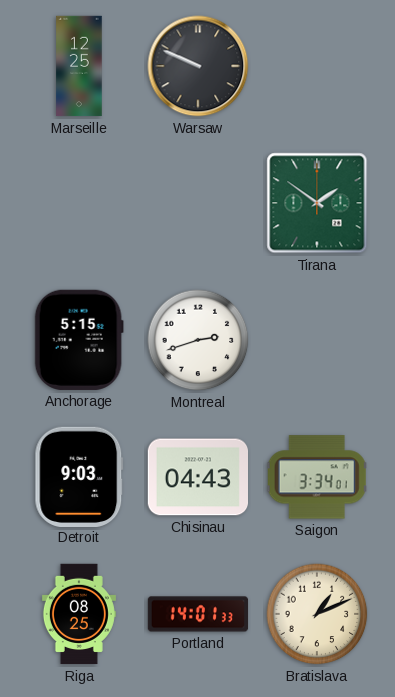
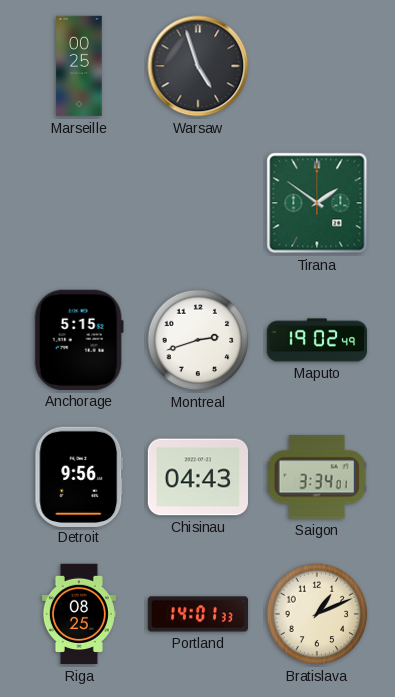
Marseille: 12:25 -> 00:25
Warsaw: 9:49 -> 4:57
Maputo: none -> 19:02
Detroit: 9:03 -> 9:56
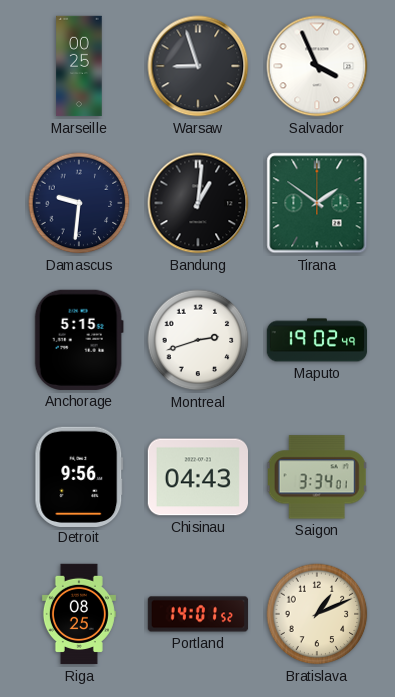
Warsaw: 4:57 -> 8:57
Salvador: none -> 3:56
Damascus: none -> 9:31
Bandung: none -> 1:01
Portland: 14:01:33 -> 14:01:52
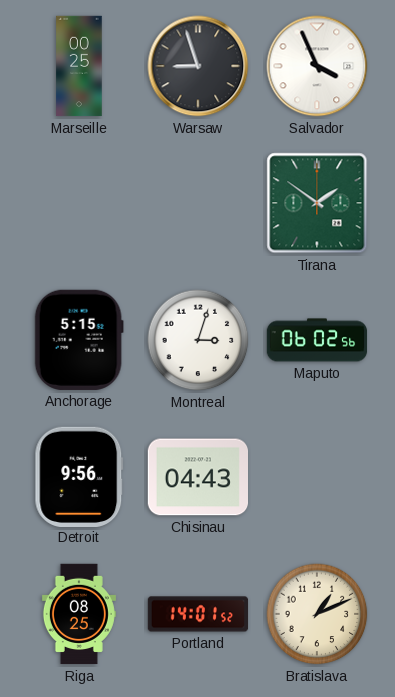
Damascus: 9:31 -> none
Bandung: 1:01 -> none
Montreal: 2:42 -> 3:03
Maputo: 19:02 -> 06:02
Saigon: 3:34 -> none
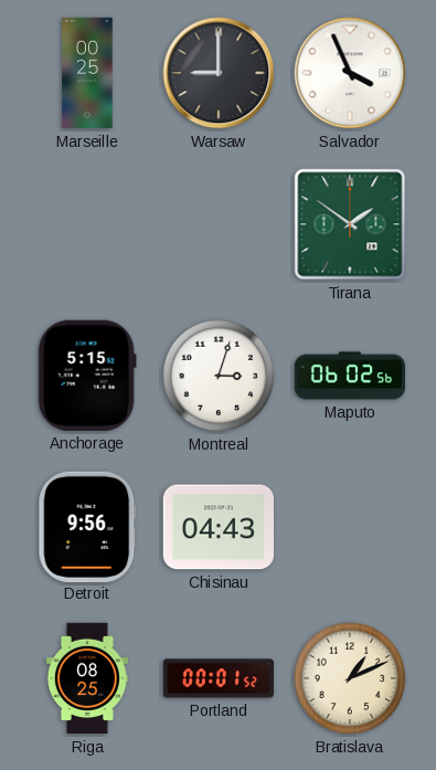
Warsaw: 8:57 -> 9:00
Portland: 14:01 -> 00:01
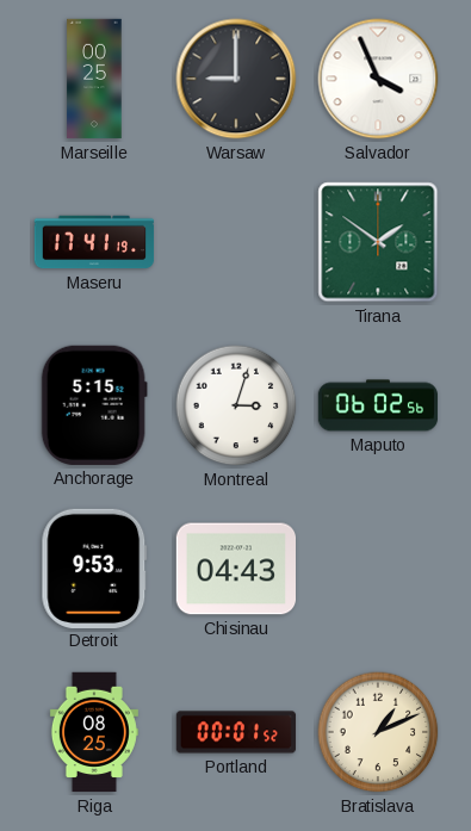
Maseru: none -> 17:41
Detroit: 9:56 -> 9:53
